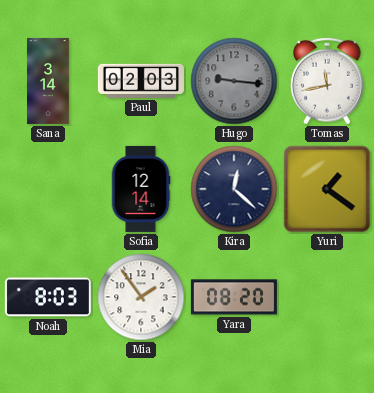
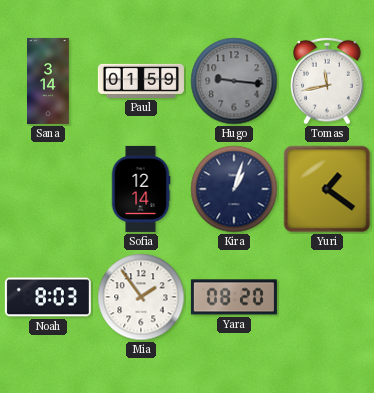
Paul: 02:03 -> 01:59
Kira: 12:22 -> 1:03
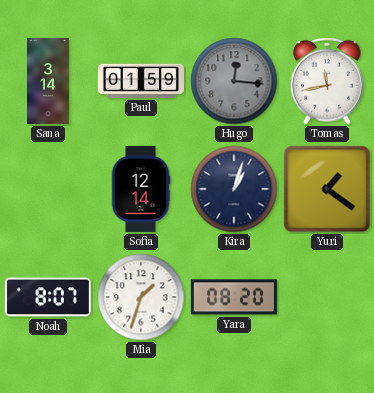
Hugo: 9:16 -> 12:16
Noah: 8:03 -> 8:07
Mia: 1:54 -> 1:33
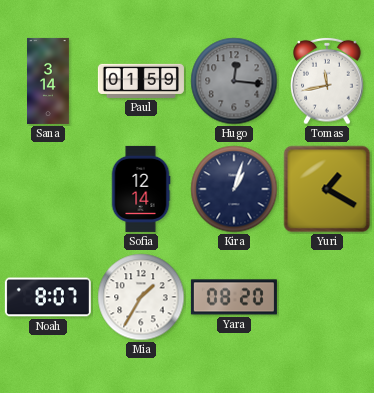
Yuri: 1:21 -> 1:20
Mia: 1:33 -> 1:35
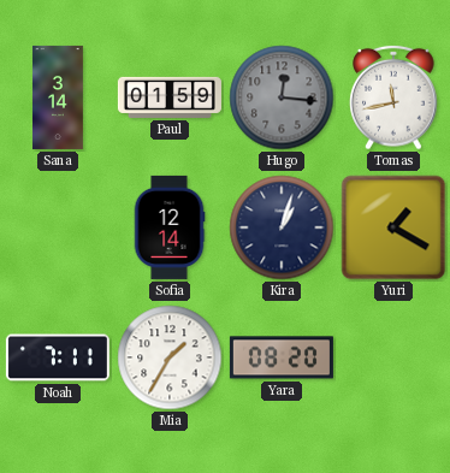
Noah: 8:07 -> 7:11
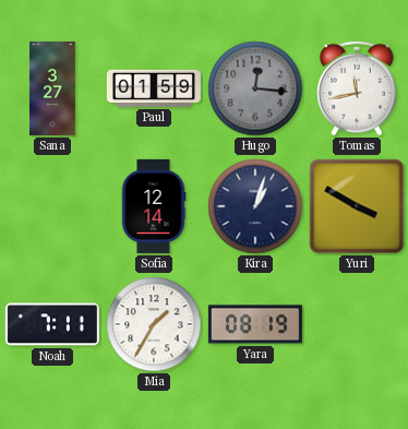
Sana: 3:14 -> 3:27
Yuri: 1:20 -> 3:50
Yara: 08:20 -> 08:19
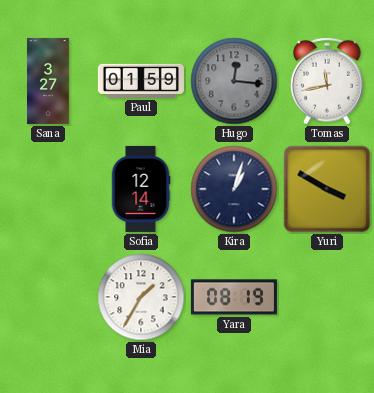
Noah: 7:11 -> none
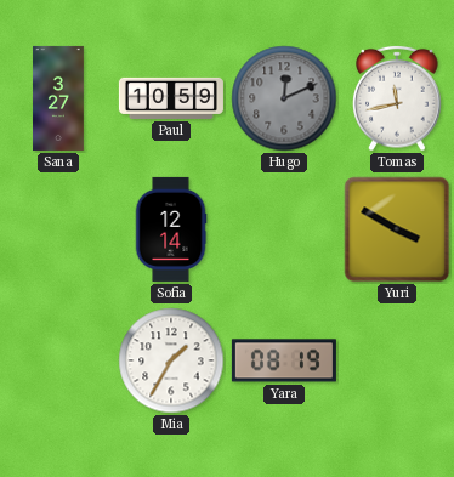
Paul: 01:59 -> 10:59
Hugo: 12:16 -> 12:11
Kira: 1:03 -> none
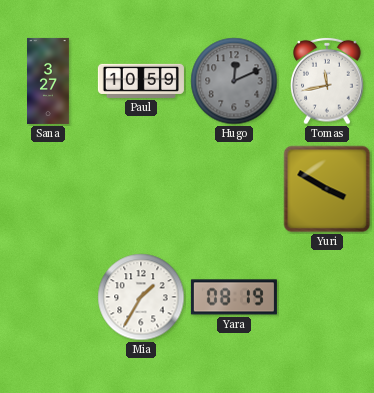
Sofia: 12:14 -> none
